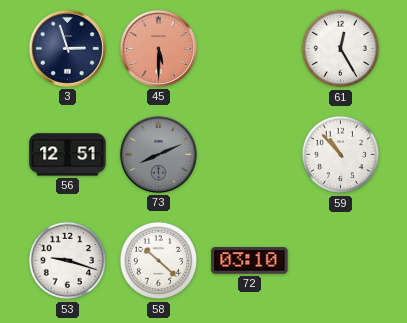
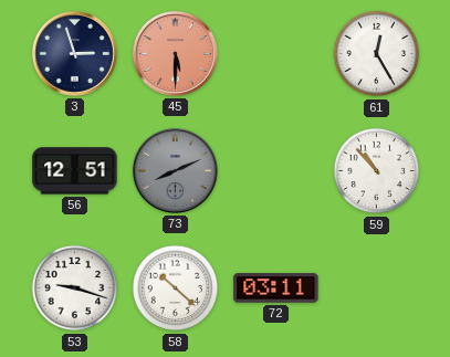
72: 03:10 -> 03:11
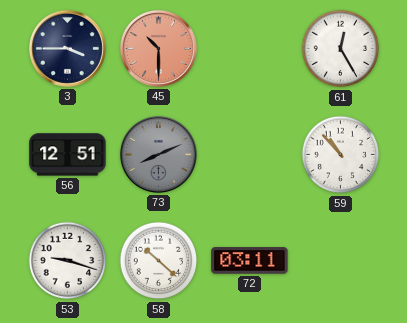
3: 2:57 -> 3:45
45: 5:30 -> 10:30
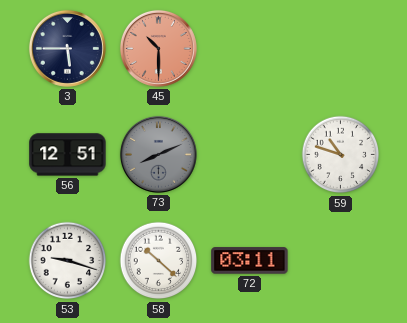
3: 3:45 -> 5:45
61: 12:25 -> none
59: 10:53 -> 10:48
